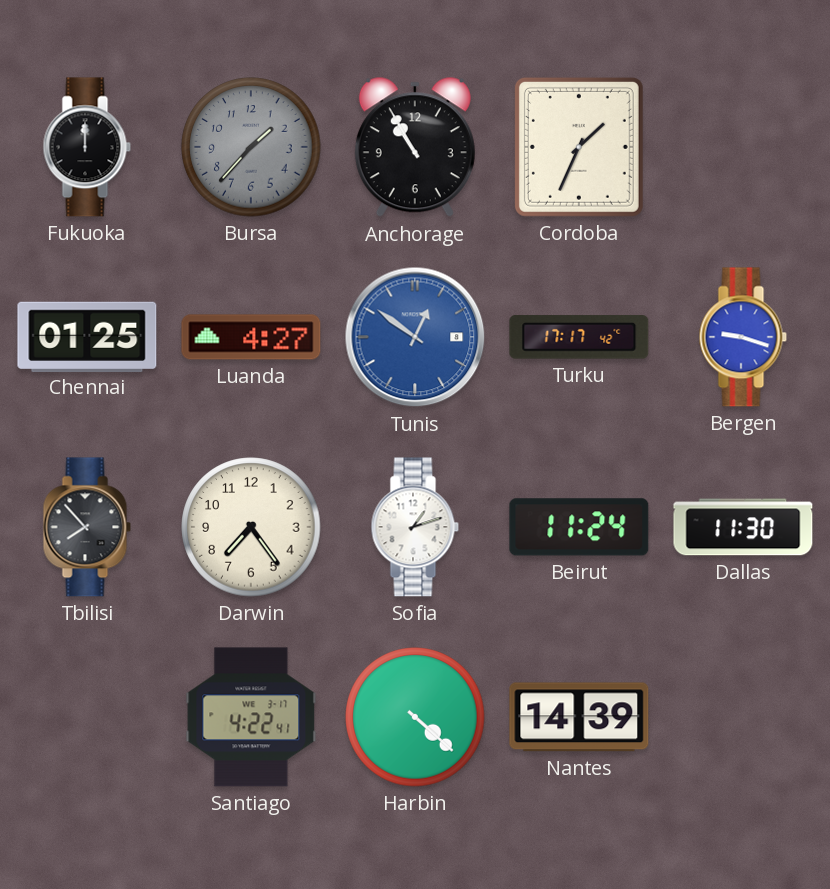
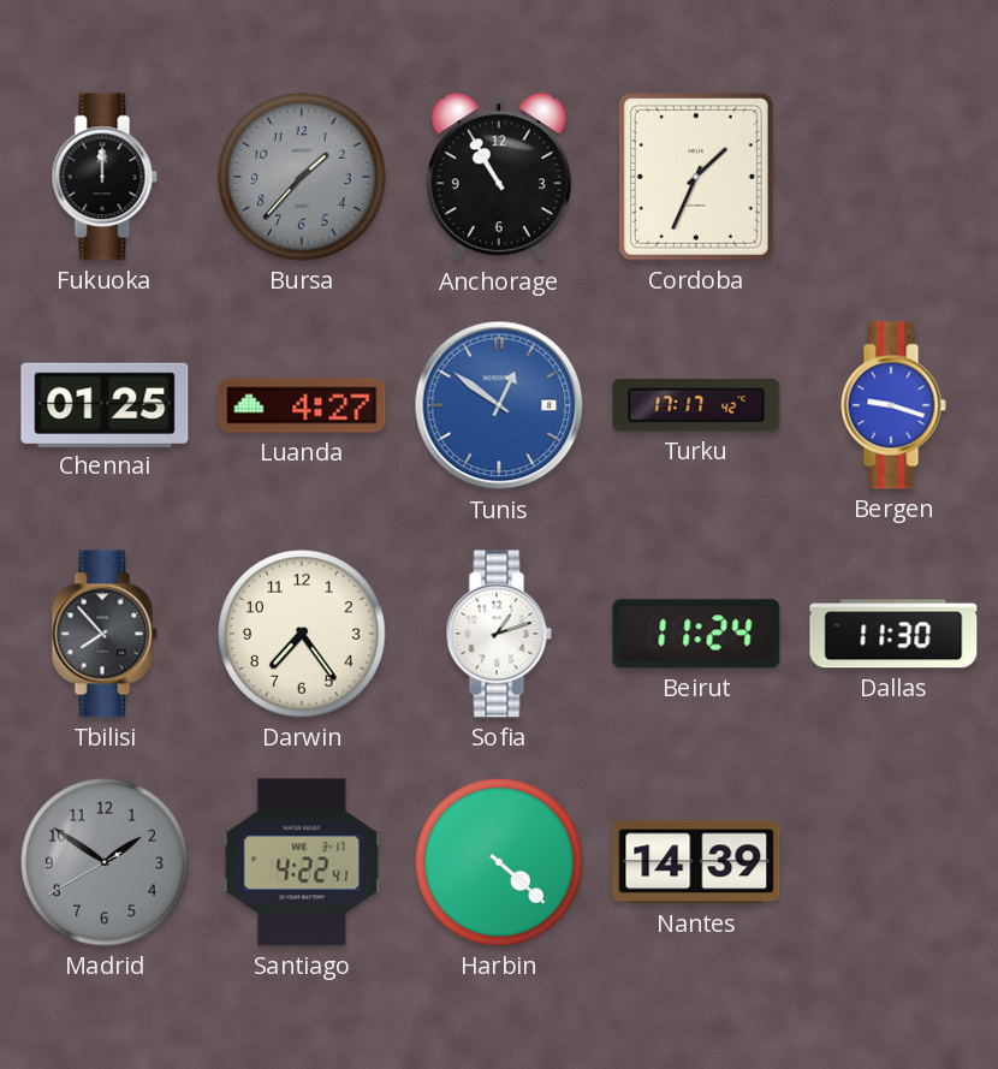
Madrid: none -> 1:50
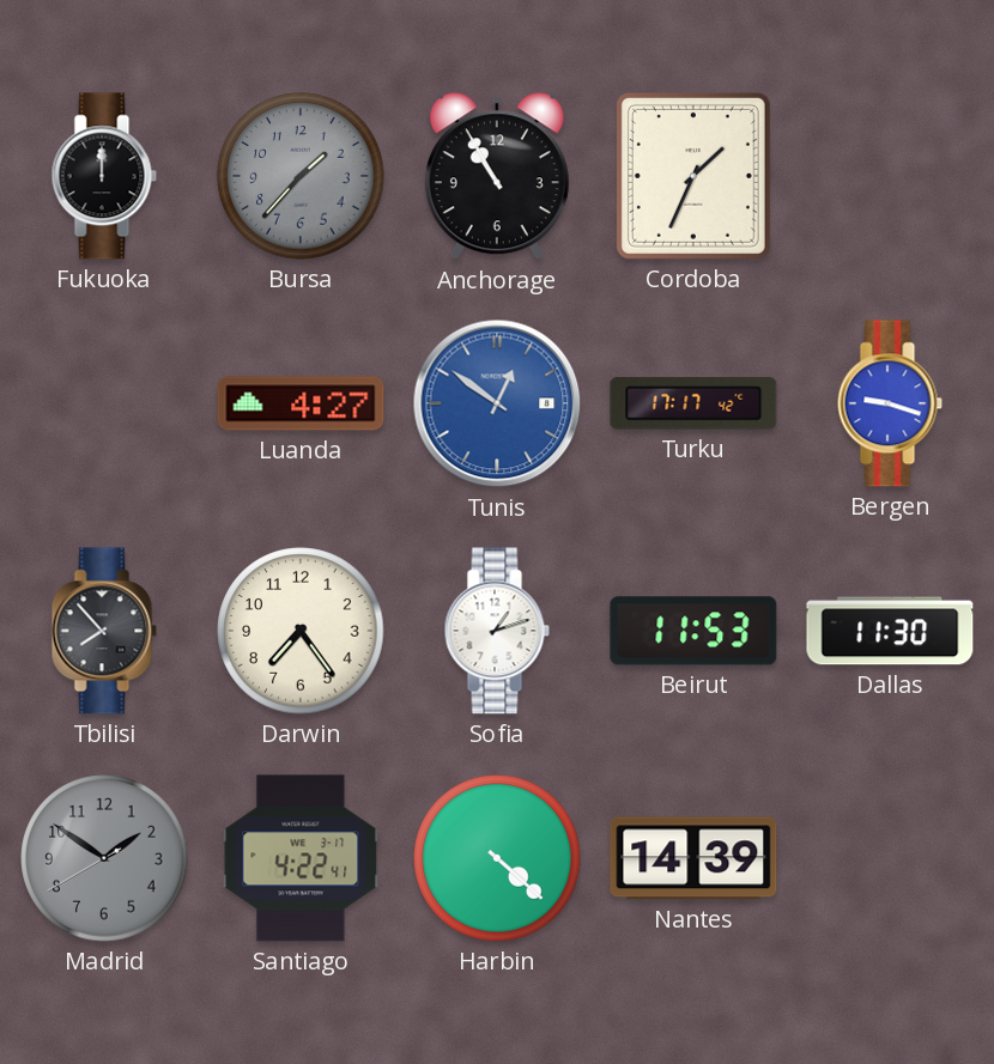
Chennai: 01:25 -> none
Beirut: 11:24 -> 11:53
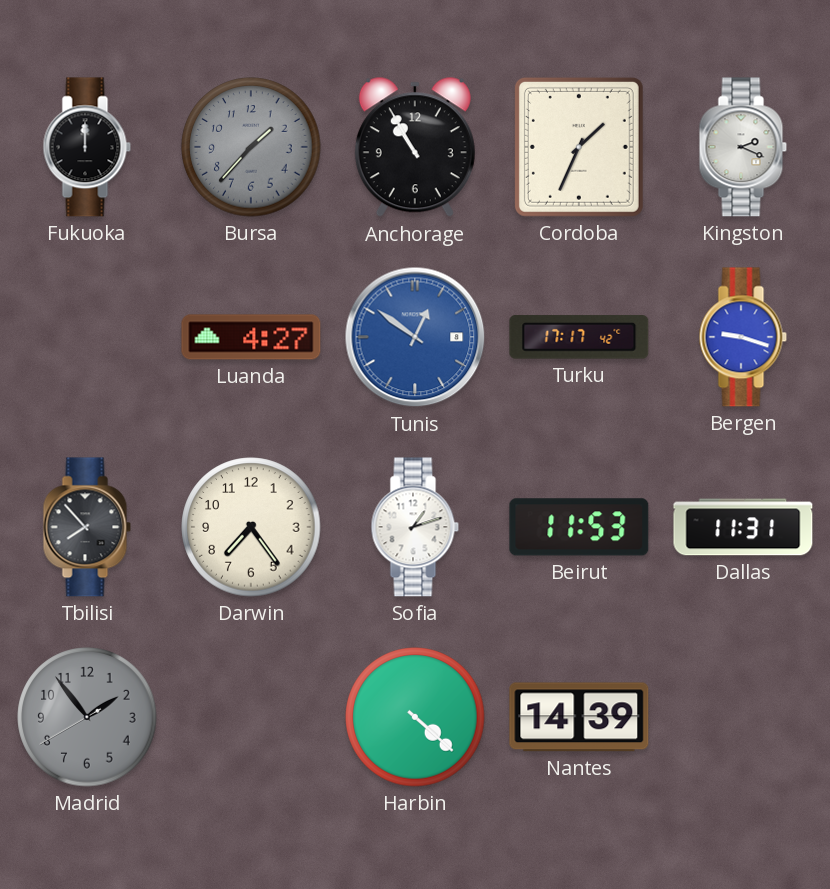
Kingston: none -> 2:19
Dallas: 11:30 -> 11:31
Madrid: 1:50 -> 1:53
Santiago: 4:22 -> none
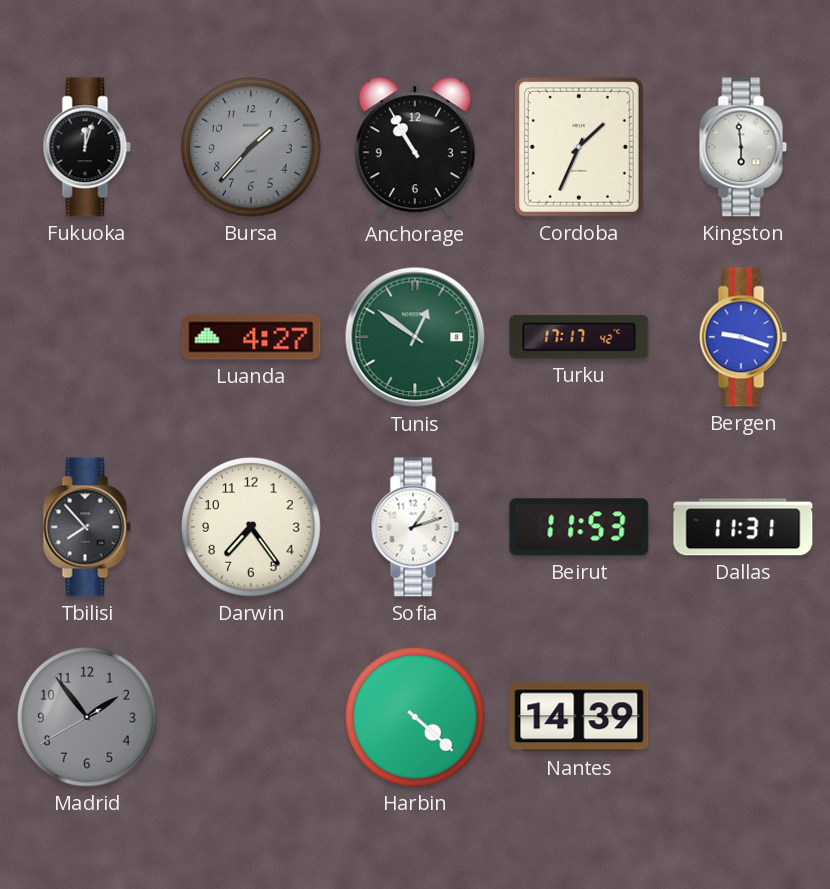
Fukuoka: 12:00 -> 12:03
Kingston: 2:19 -> 5:59
Tunis dial: blue -> green
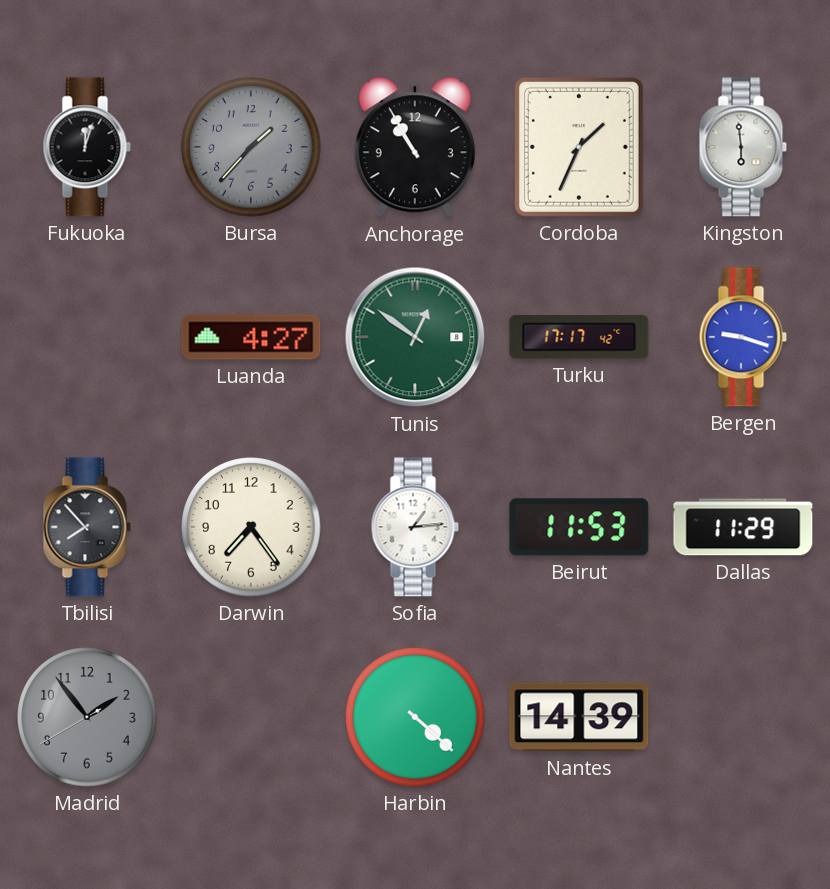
Sofia: 1:12 -> 1:14
Dallas: 11:31 -> 11:29
